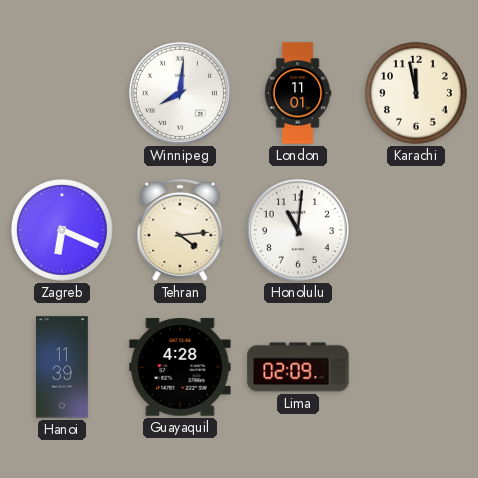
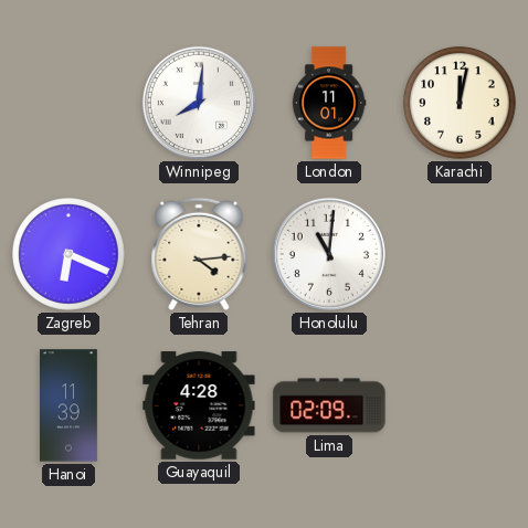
Karachi: 11:58 -> 12:02
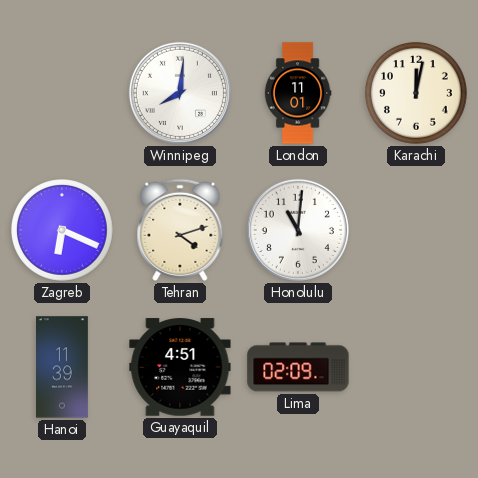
Tehran: 4:14 -> 4:12
Guayaquil: 4:28 -> 4:51
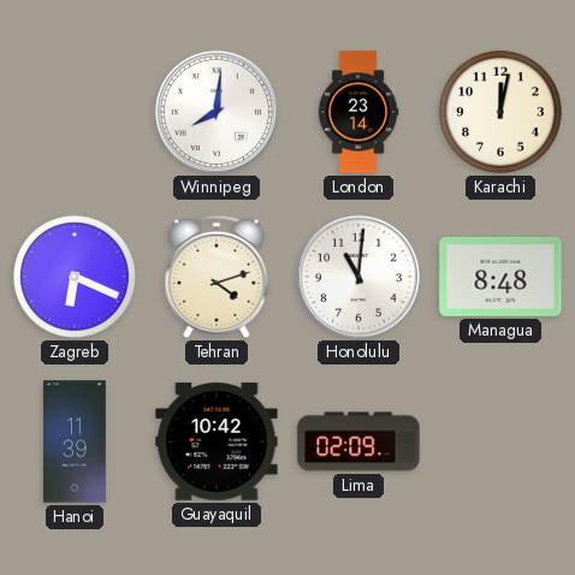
London: 11:01 -> 23:14
Managua: none -> 8:48
Guayaquil: 4:51 -> 10:42
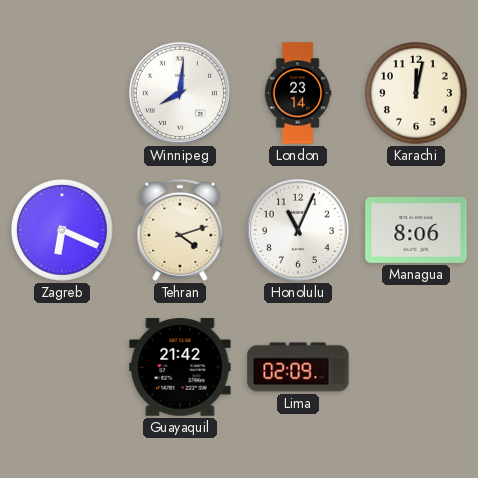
Honolulu: 11:01 -> 11:04
Managua: 8:48 -> 8:06
Hanoi: 11:39 -> none
Guayaquil: 10:42 -> 21:42
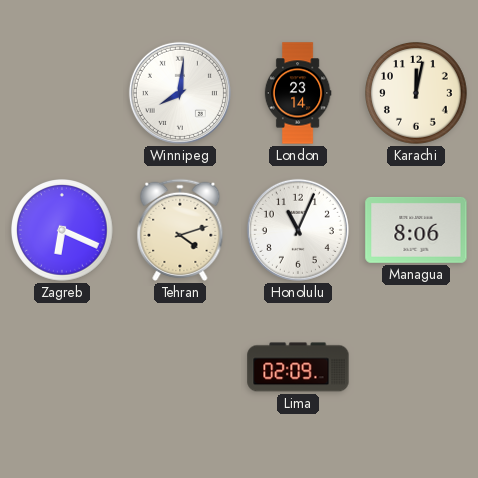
Guayaquil: 21:42 -> none
